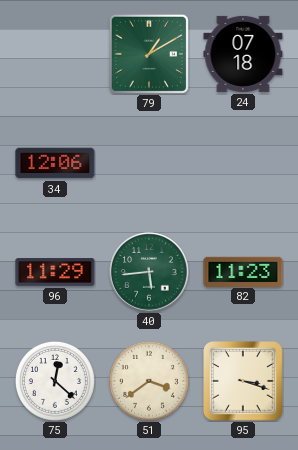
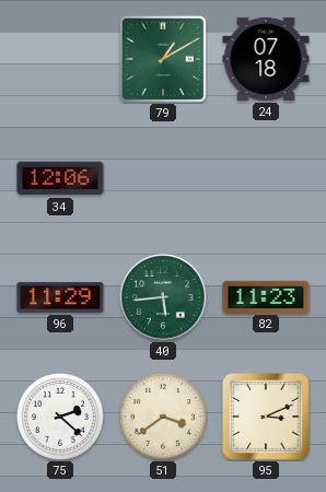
75: 12:22 -> 2:22
95: 3:18 -> 3:11
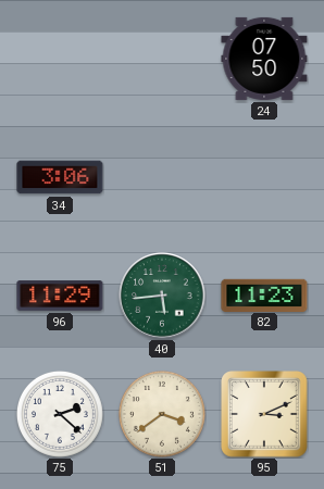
79: 1:10 -> none
24: 07:18 -> 07:50
34: 12:06 -> 3:06
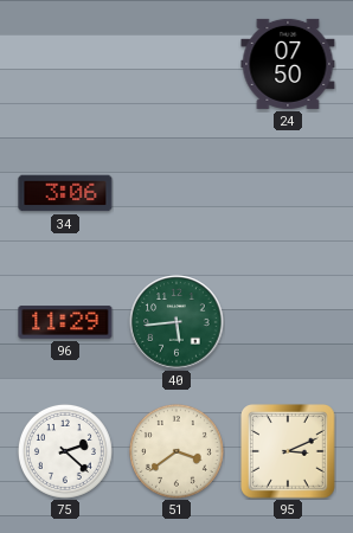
82: 11:23 -> none
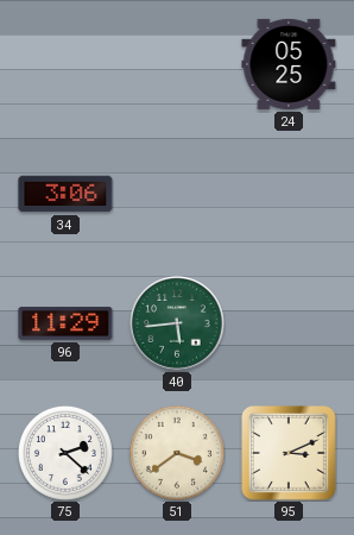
24: 07:50 -> 05:25
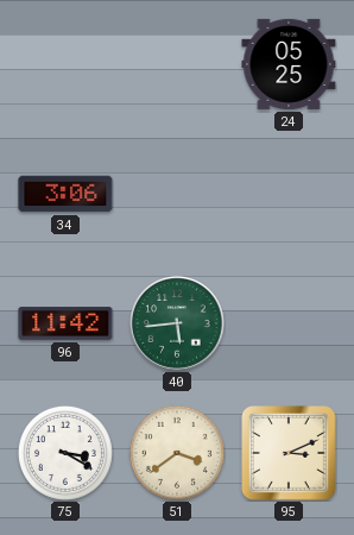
96: 11:29 -> 11:42
75: 2:22 -> 3:20
